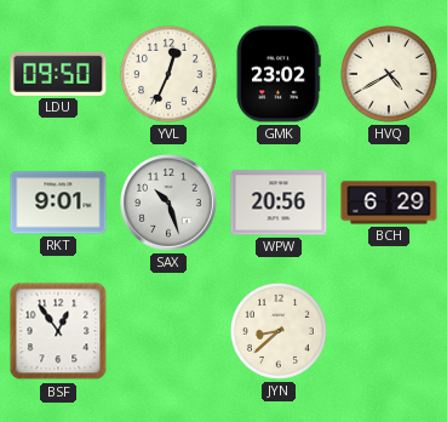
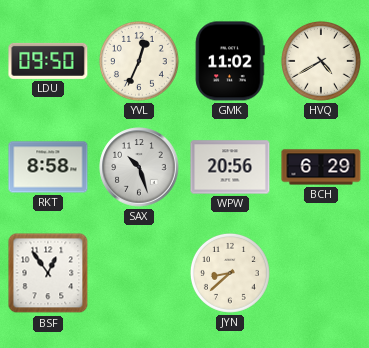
GMK: 23:02 -> 11:02
RKT: 9:01 -> 8:58
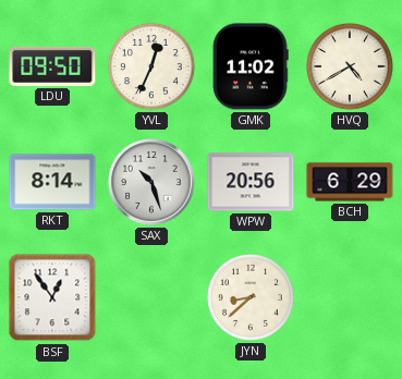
RKT: 8:58 -> 8:14
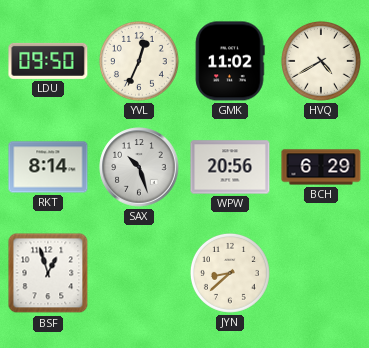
BSF: 12:54 -> 12:57
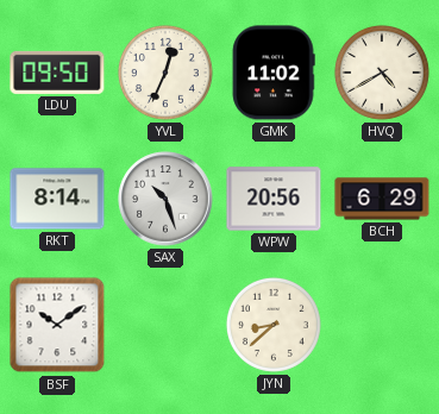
BSF: 12:57 -> 10:09
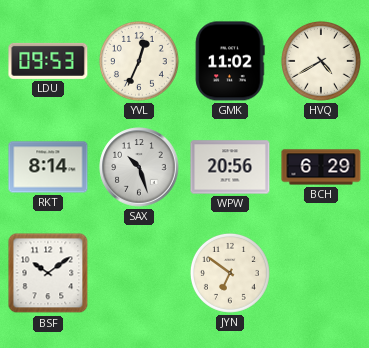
LDU: 09:50 -> 09:53
JYN: 8:38 -> 6:51
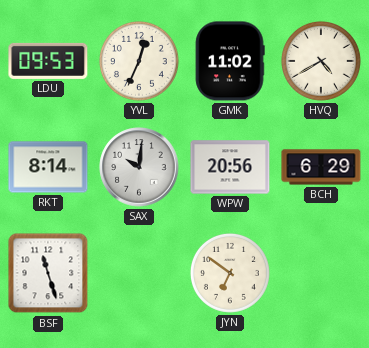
SAX: 10:27 -> 10:01
BSF: 10:09 -> 11:27
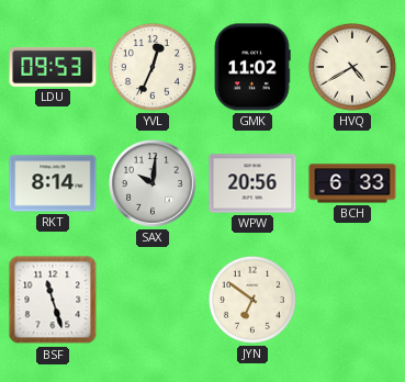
BCH: 6:29 -> 6:33
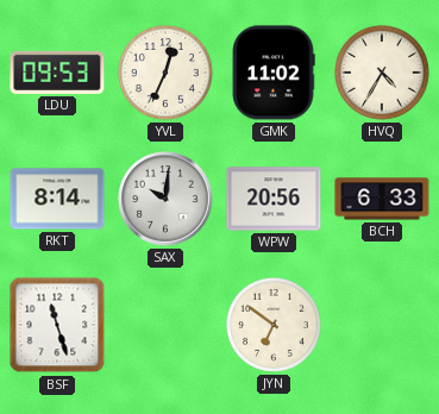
HVQ: 4:40 -> 4:35
